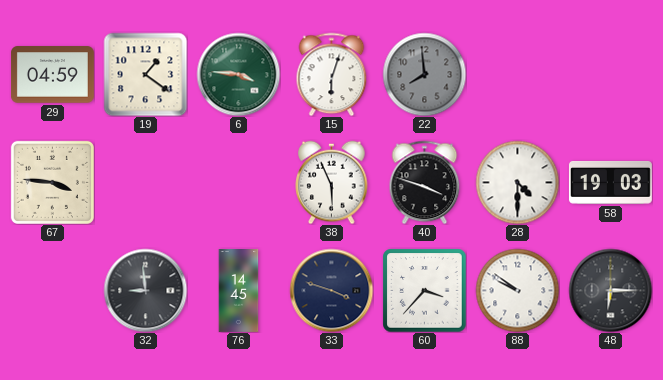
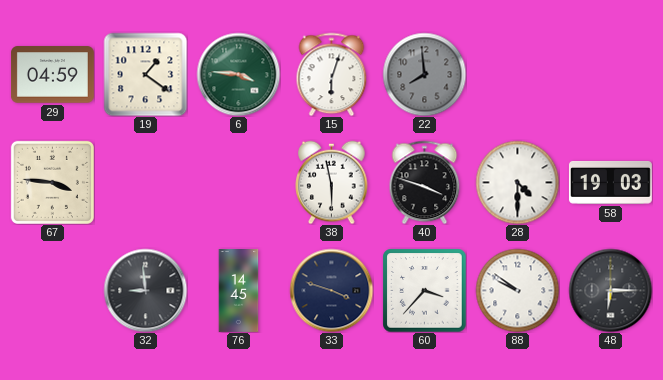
38: 5:56 -> 5:58
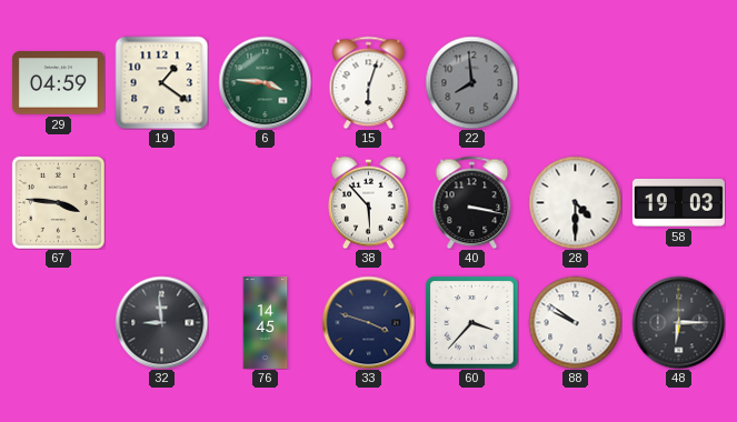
38: 5:58 -> 5:53
40: 3:48 -> 3:17
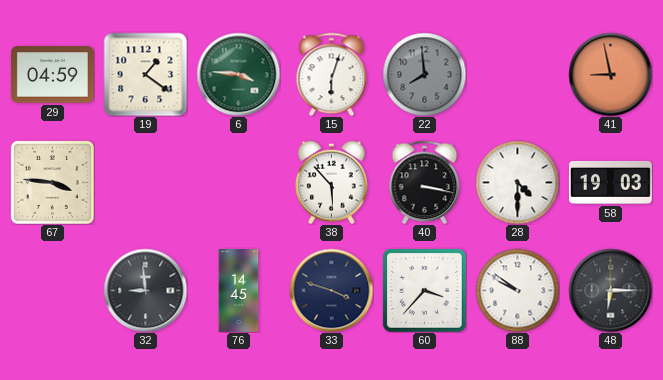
41: none -> 8:58
